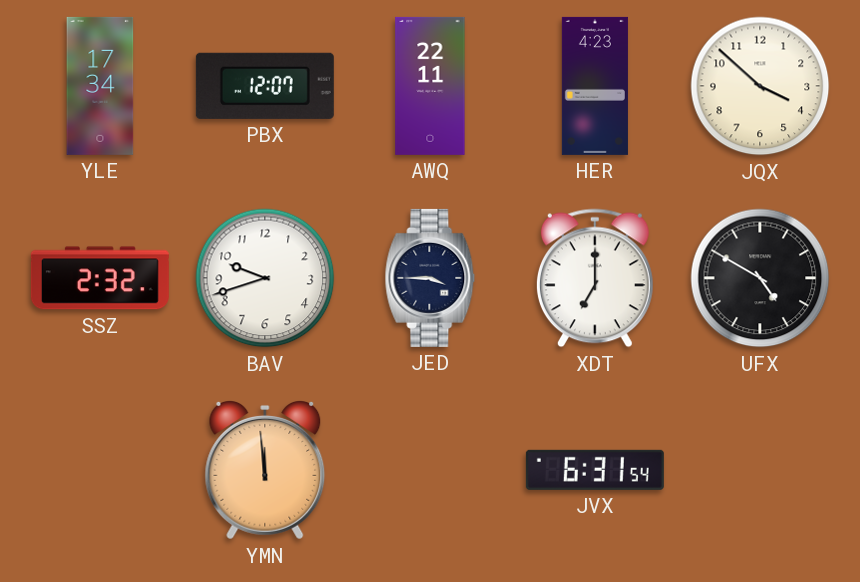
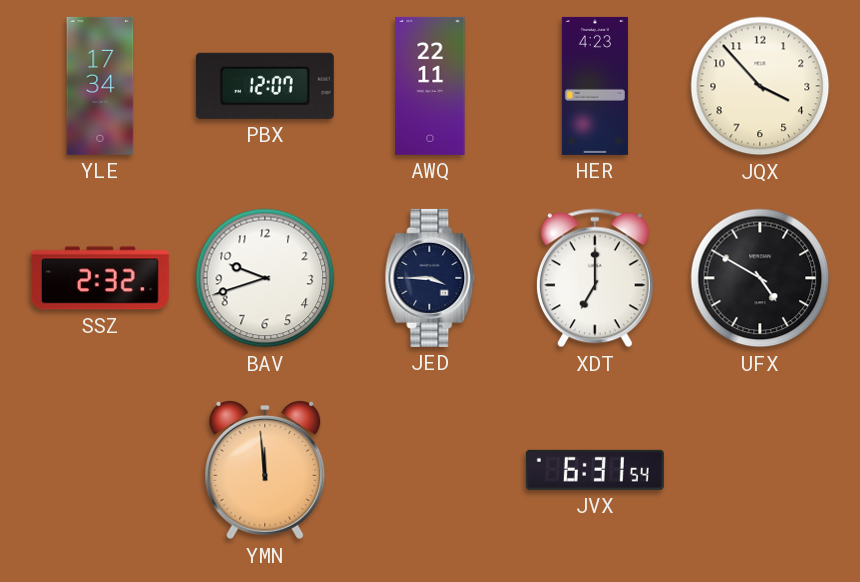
JQX: 3:52 -> 3:53
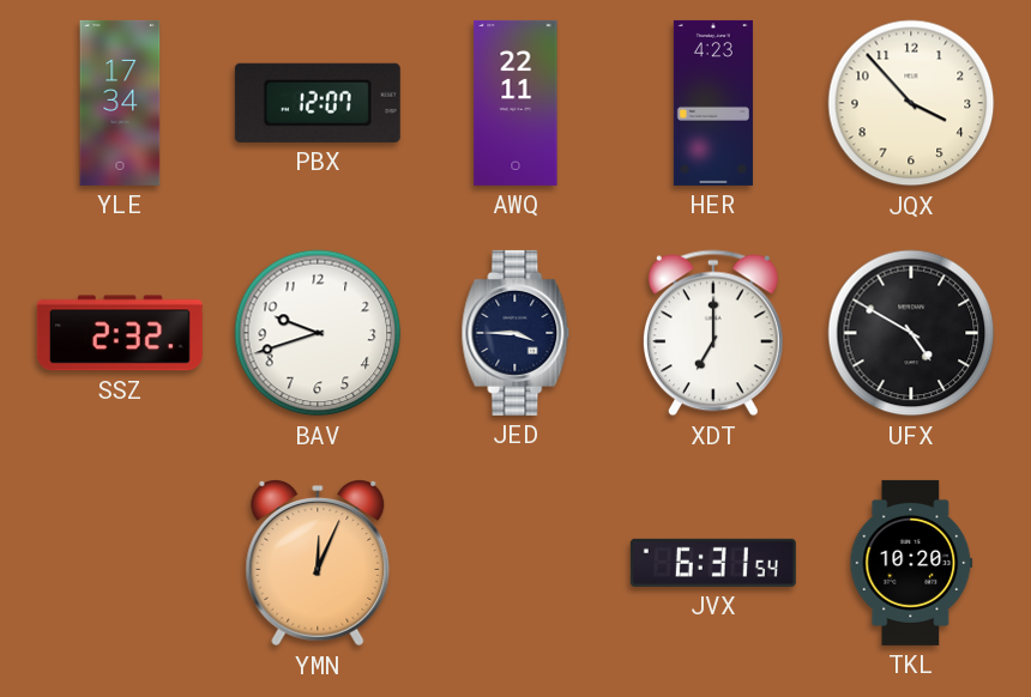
YMN: 11:59 -> 12:04
TKL: none -> 10:20
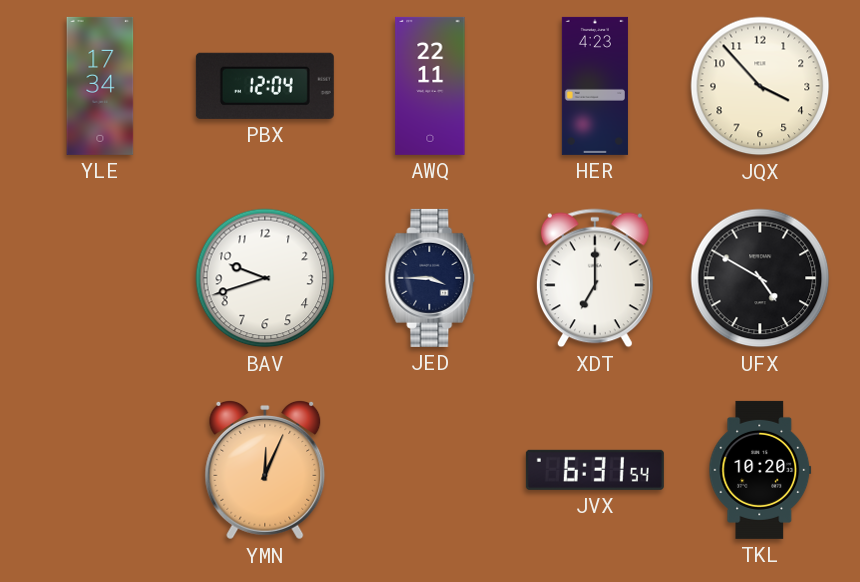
PBX: 12:07 -> 12:04
SSZ: 2:32 -> none
